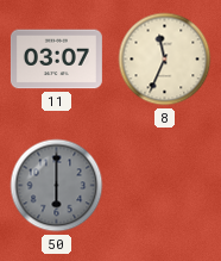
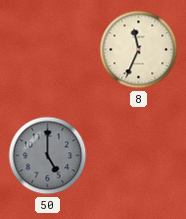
11: 03:07 -> none
50: 6:00 -> 5:00
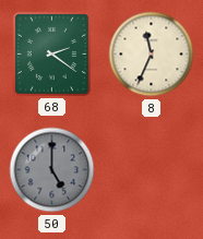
68: none -> 2:21
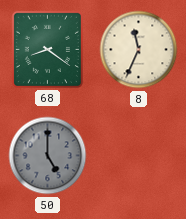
68: 2:21 -> 8:21
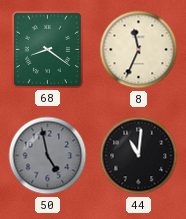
50: 5:00 -> 4:58
44: none -> 11:01
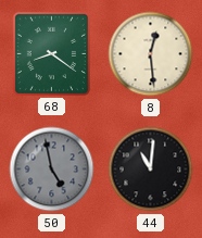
8: 11:34 -> 12:29
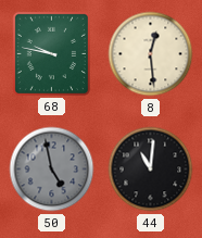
68: 8:21 -> 9:47
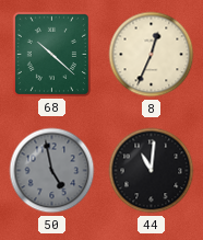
68: 9:47 -> 10:22
8: 12:29 -> 12:34
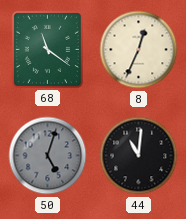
68: 10:22 -> 11:21
50: 4:58 -> 5:03
